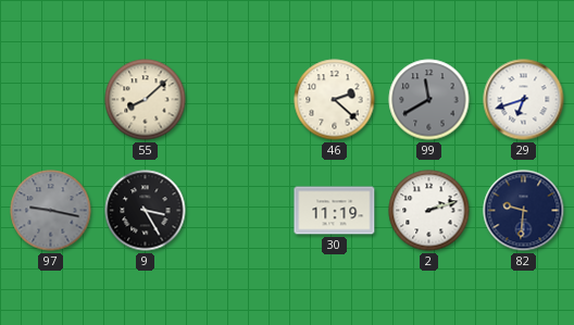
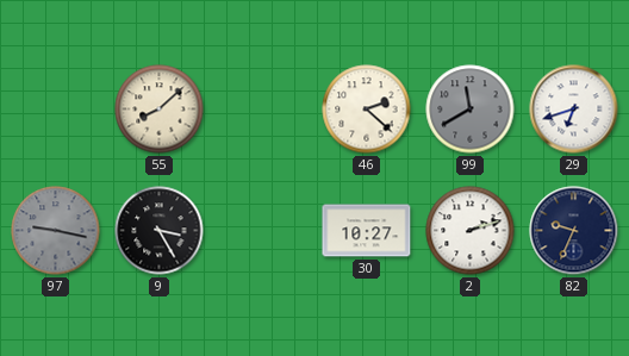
30: 11:19 -> 10:27
82: 9:31 -> 9:34
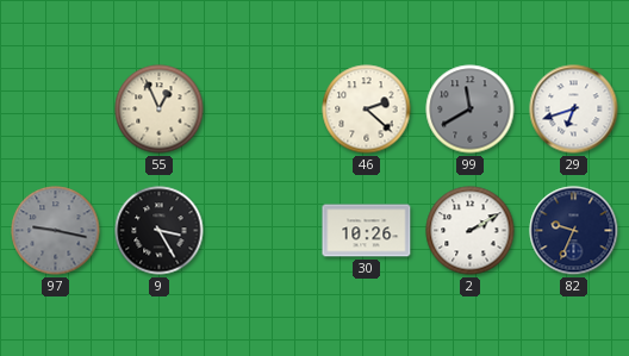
55: 8:08 -> 12:56
30: 10:27 -> 10:26
2: 2:12 -> 2:10
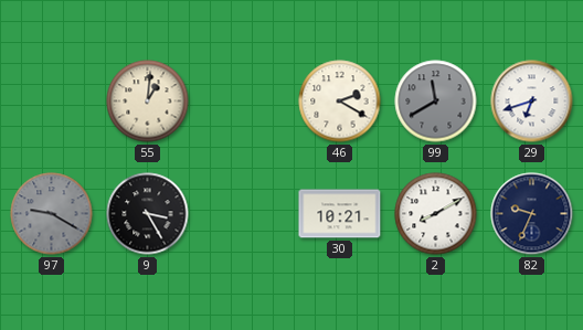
55: 12:56 -> 1:01
46: 2:22 -> 2:20
97: 9:17 -> 9:20
30: 10:26 -> 10:21
2: 2:10 -> 8:10
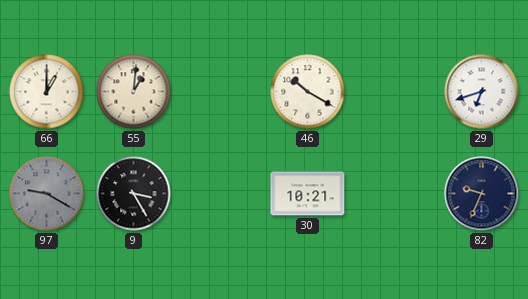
66: none -> 1:00
46: 2:20 -> 10:20
99: 11:40 -> none
2: 8:10 -> none
